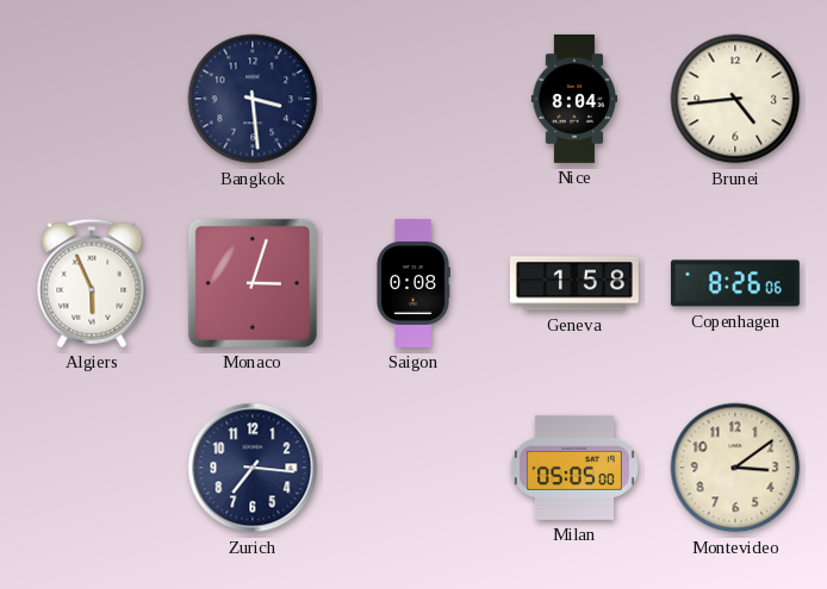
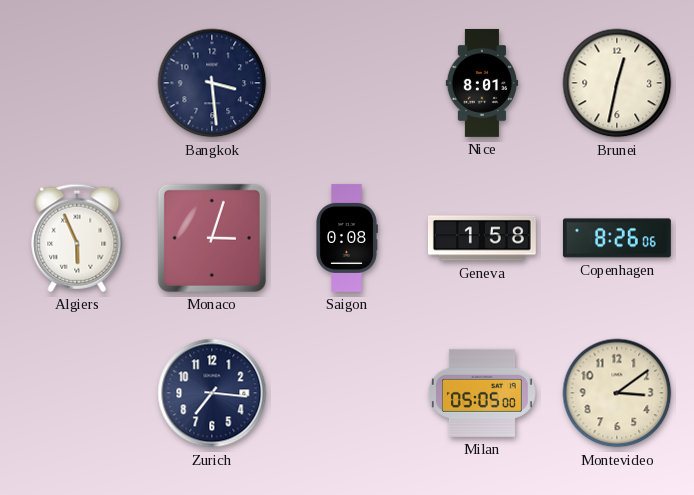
Nice: 8:04 -> 8:01
Brunei: 4:44 -> 12:32
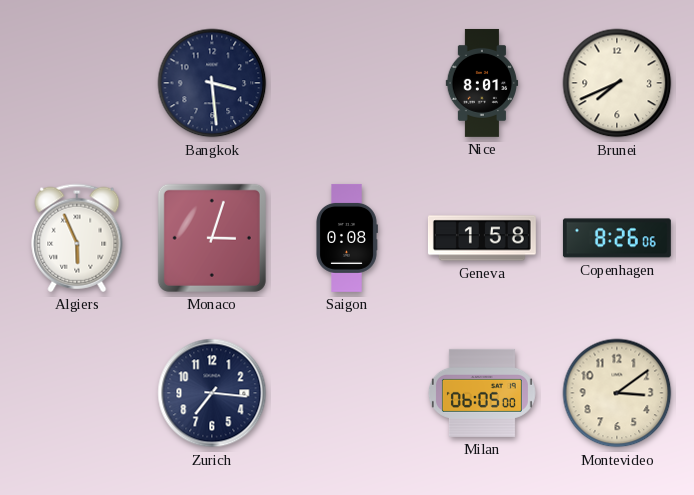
Brunei: 12:32 -> 7:41
Milan: 05:05 -> 06:05
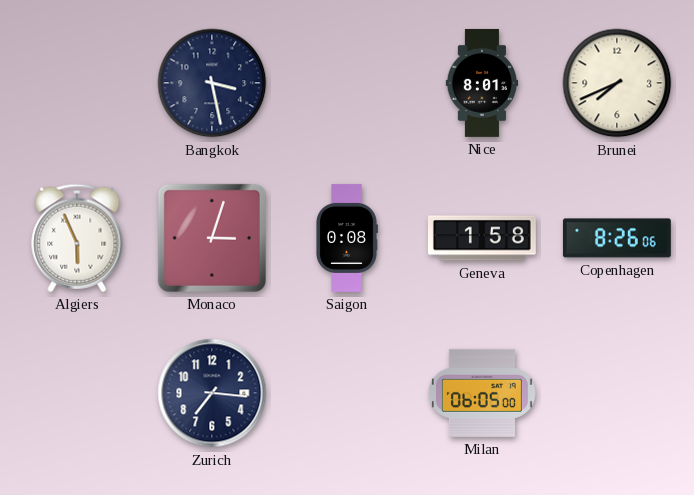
Bangkok: 3:29 -> 3:28
Montevideo: 3:09 -> none
